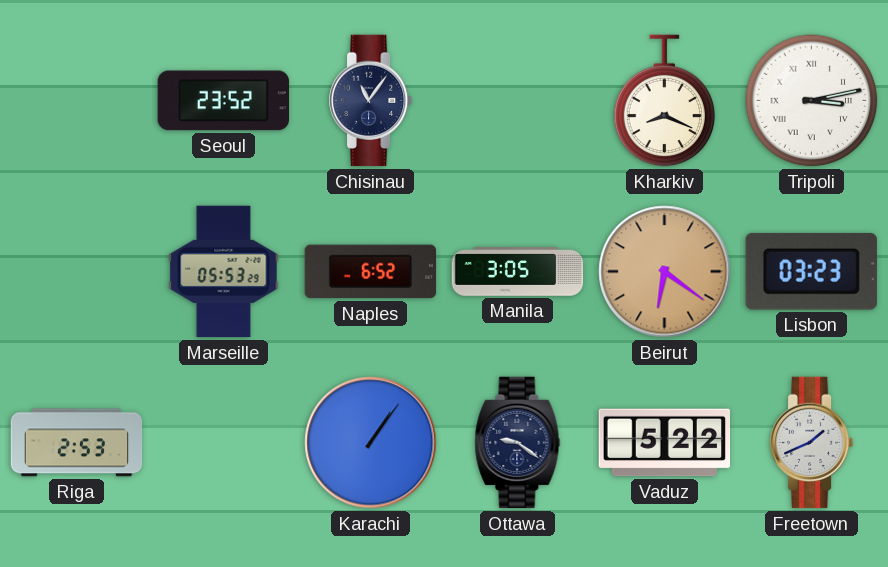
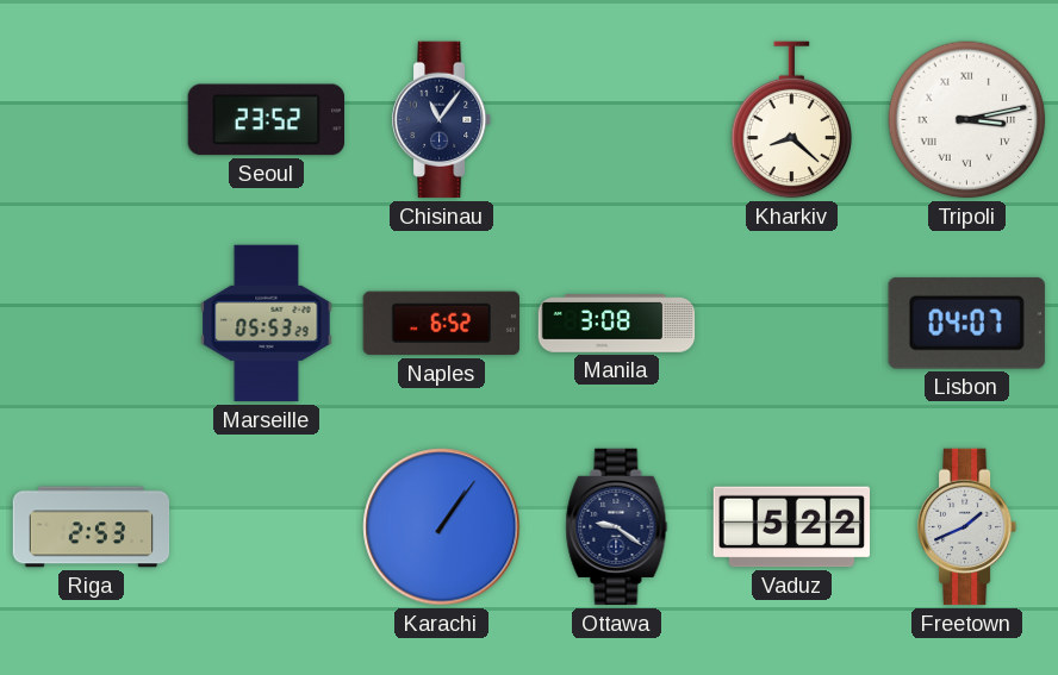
Kharkiv: 8:19 -> 8:22
Manila: 3:05 -> 3:08
Beirut: 6:21 -> none
Lisbon: 03:23 -> 04:07
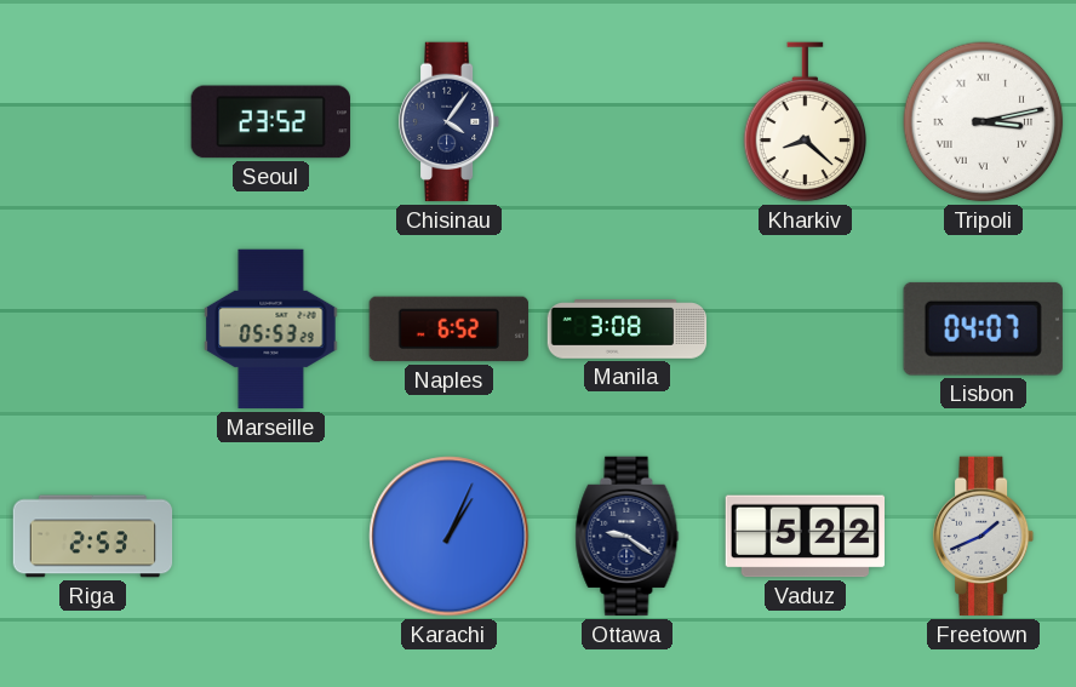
Chisinau: 11:06 -> 4:06
Karachi: 1:06 -> 1:04
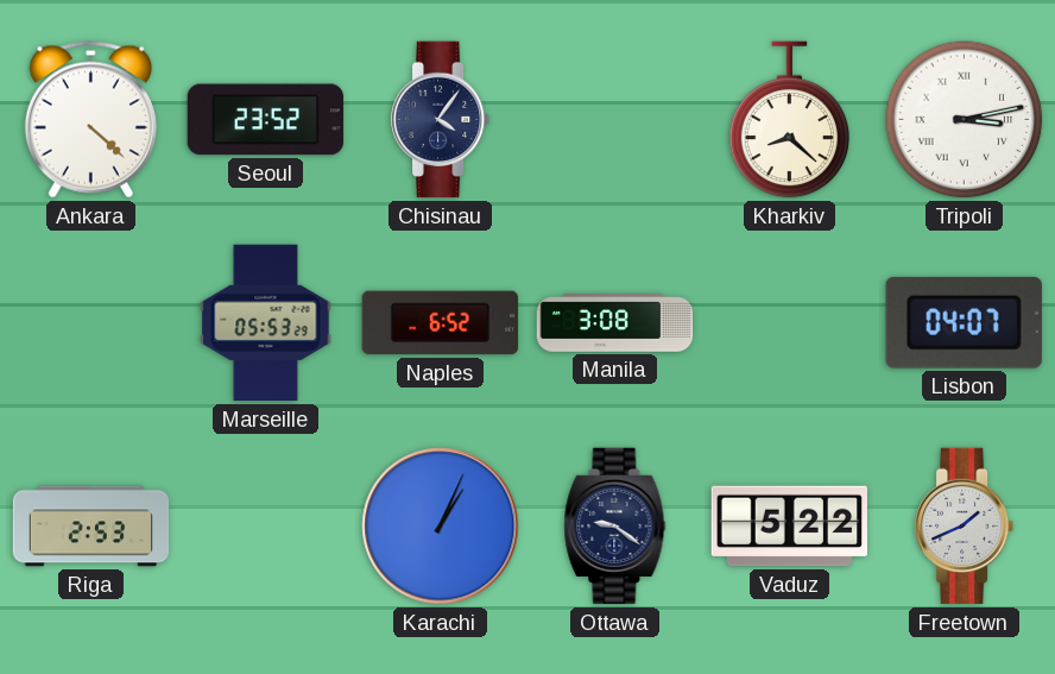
Ankara: none -> 4:22
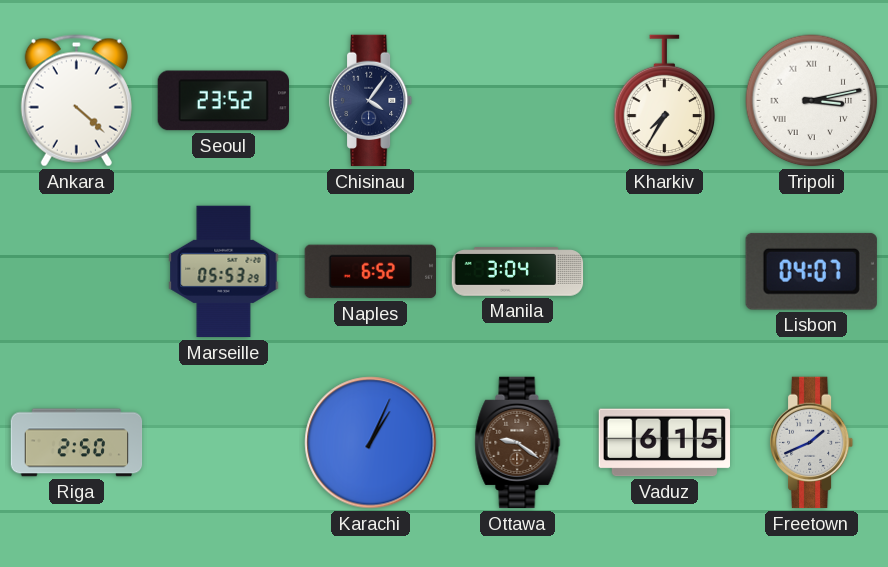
Kharkiv: 8:22 -> 7:35
Manila: 3:08 -> 3:04
Riga: 2:53 -> 2:50
Ottawa dial: navy -> brown
Vaduz: 5:22 -> 6:15
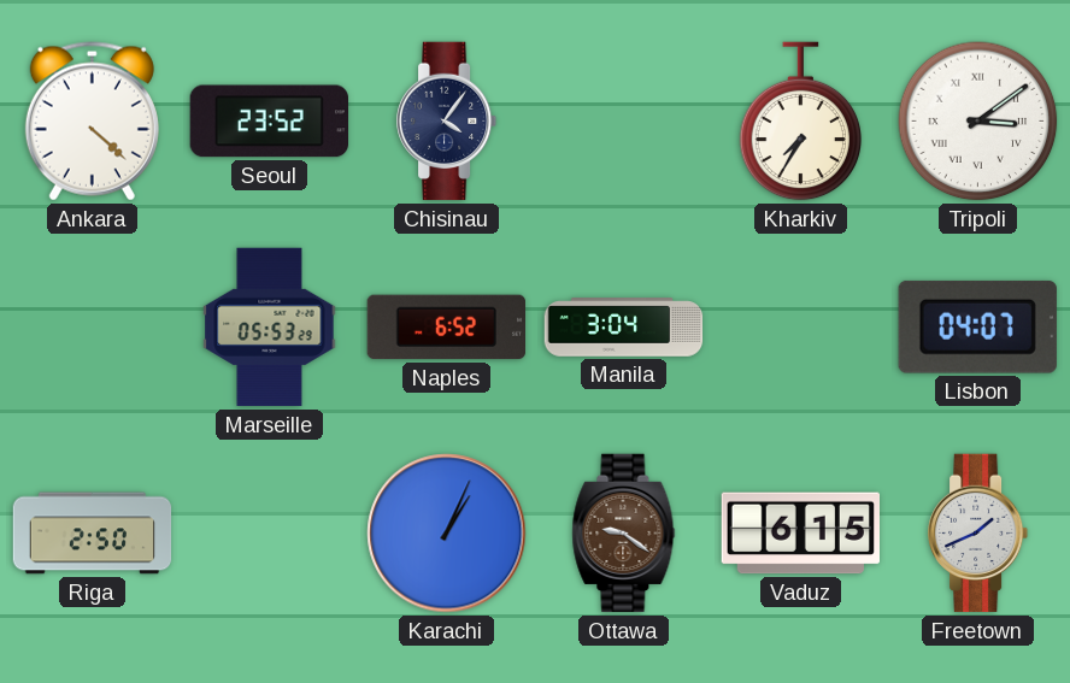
Tripoli: 3:13 -> 3:09
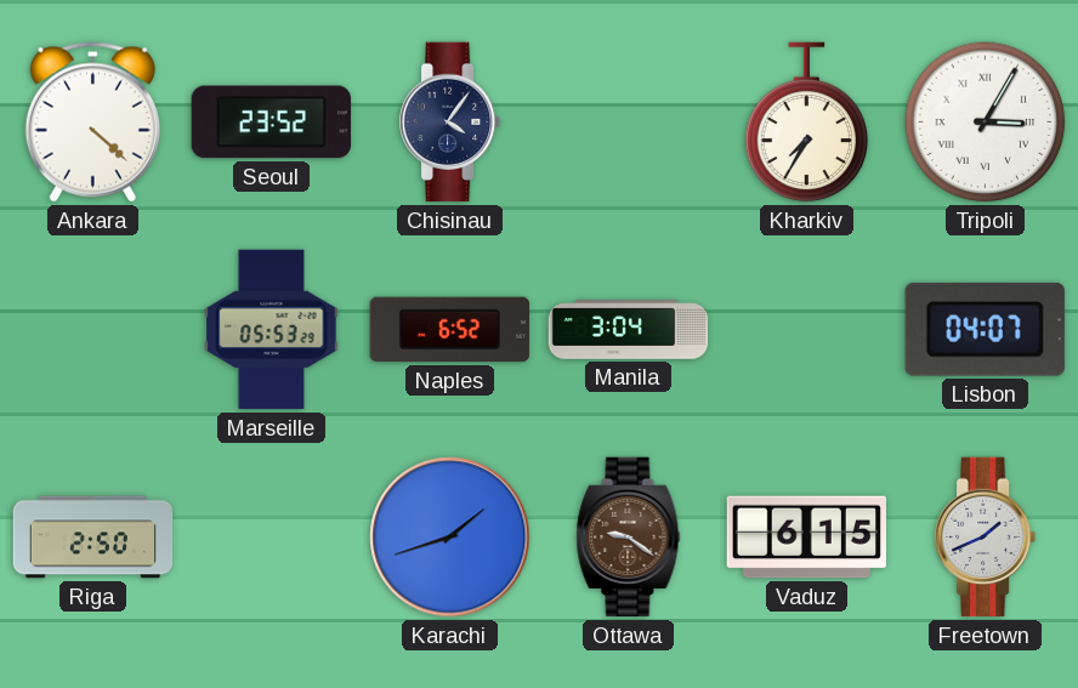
Tripoli: 3:09 -> 3:05
Karachi: 1:04 -> 1:42
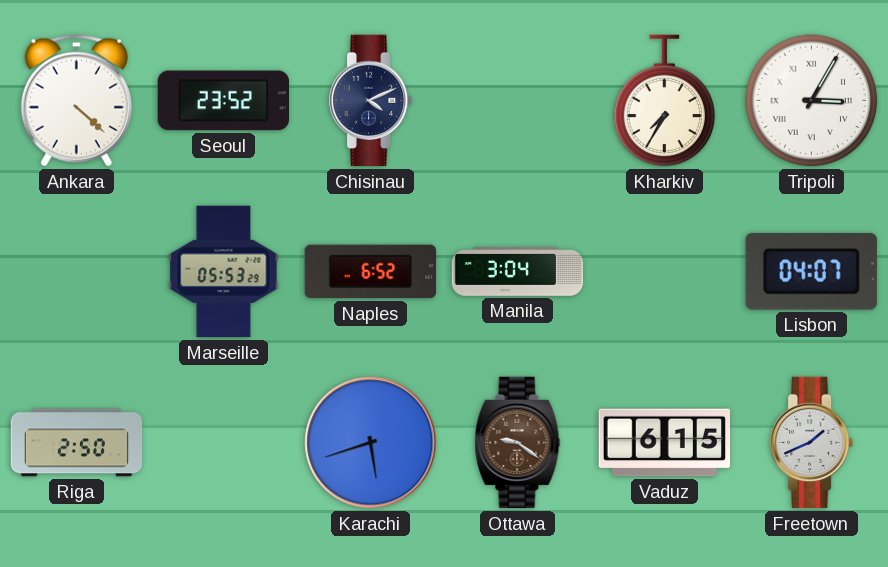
Chisinau: 4:06 -> 4:11
Karachi: 1:42 -> 5:42
